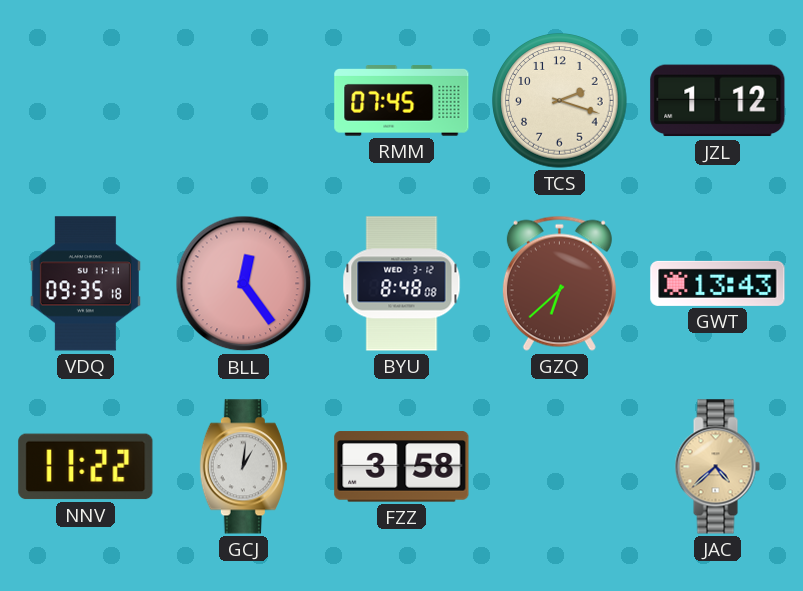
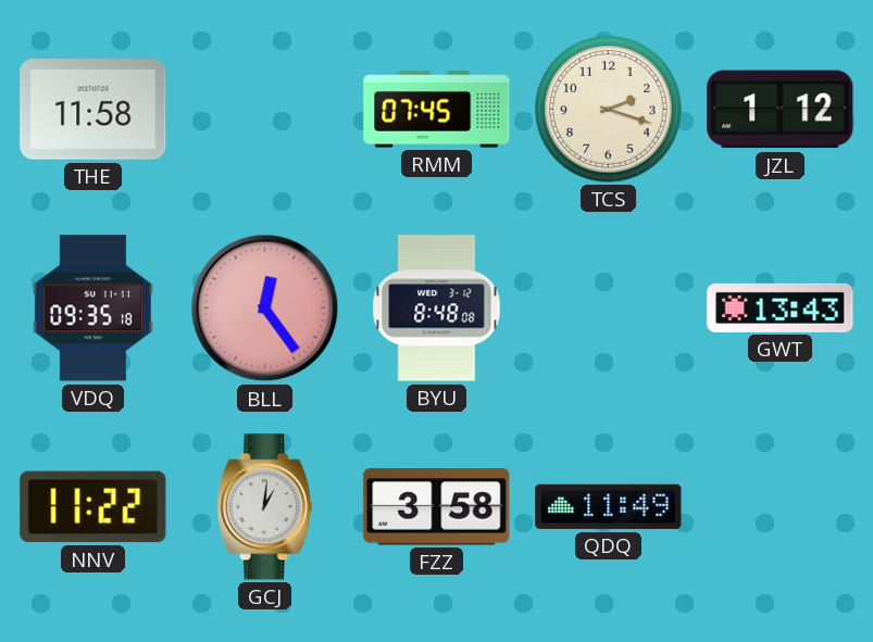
THE: none -> 11:58
GZQ: 6:38 -> none
QDQ: none -> 11:49
JAC: 4:38 -> none
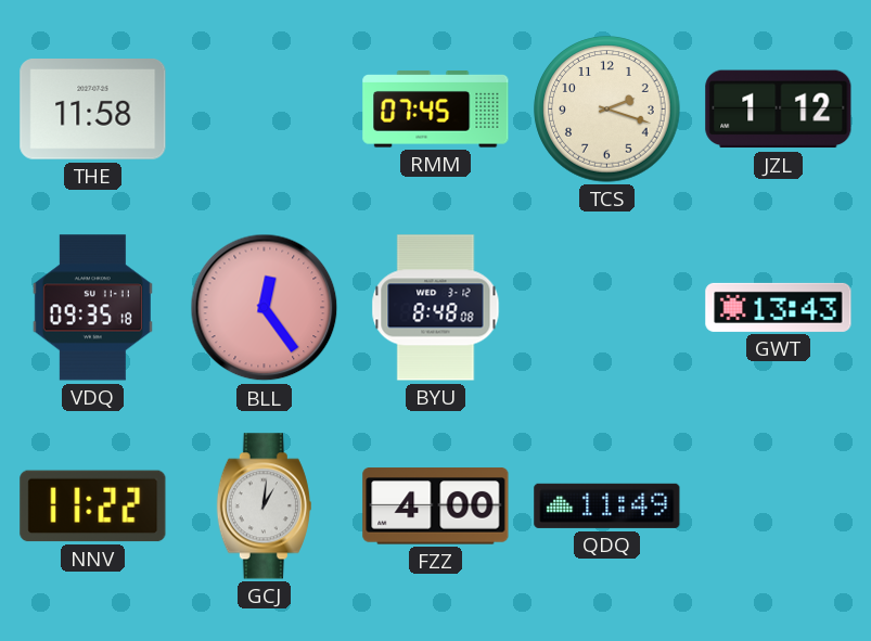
FZZ: 3:58 -> 4:00
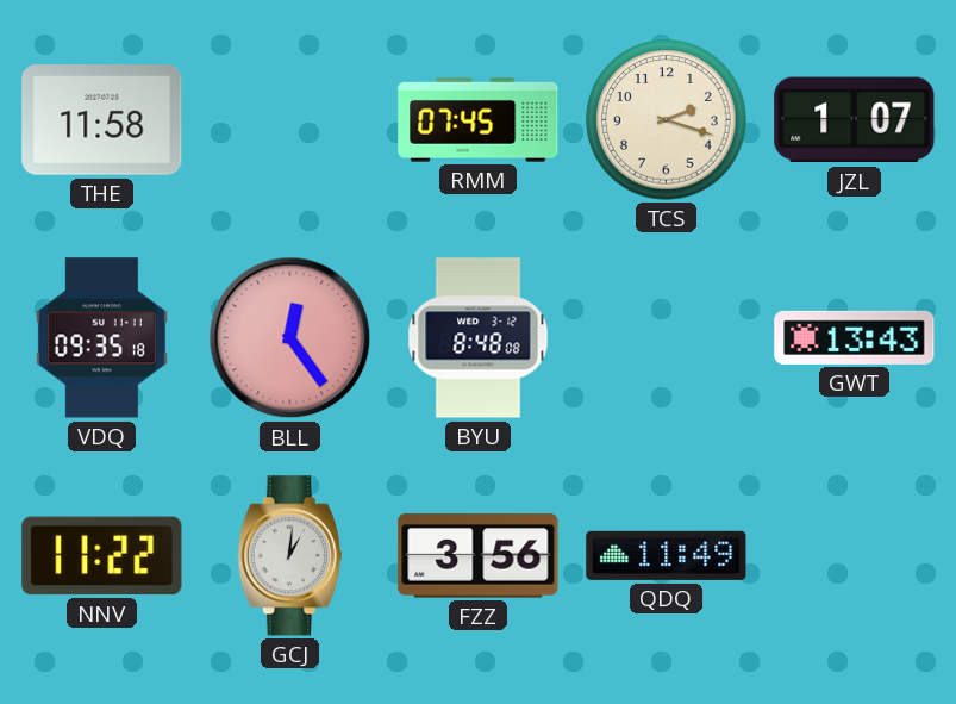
JZL: 1:12 -> 1:07
FZZ: 4:00 -> 3:56
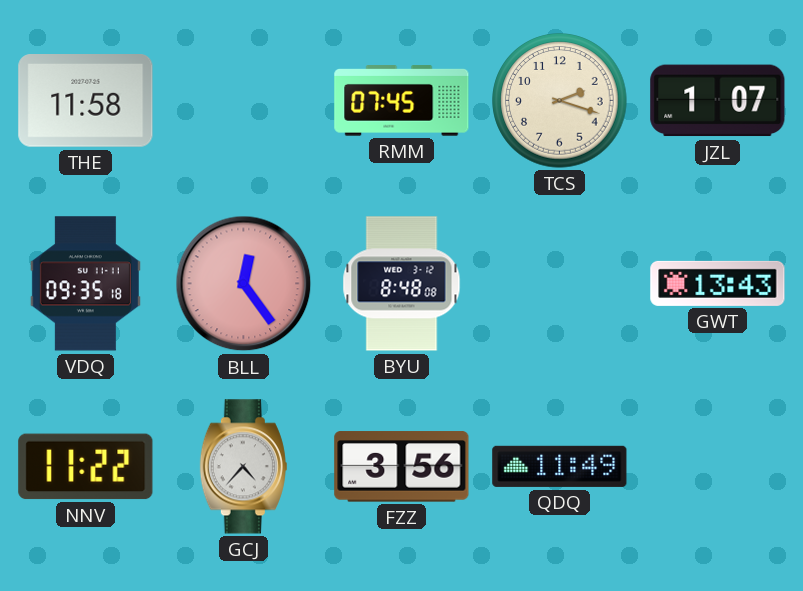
GCJ: 1:01 -> 4:37
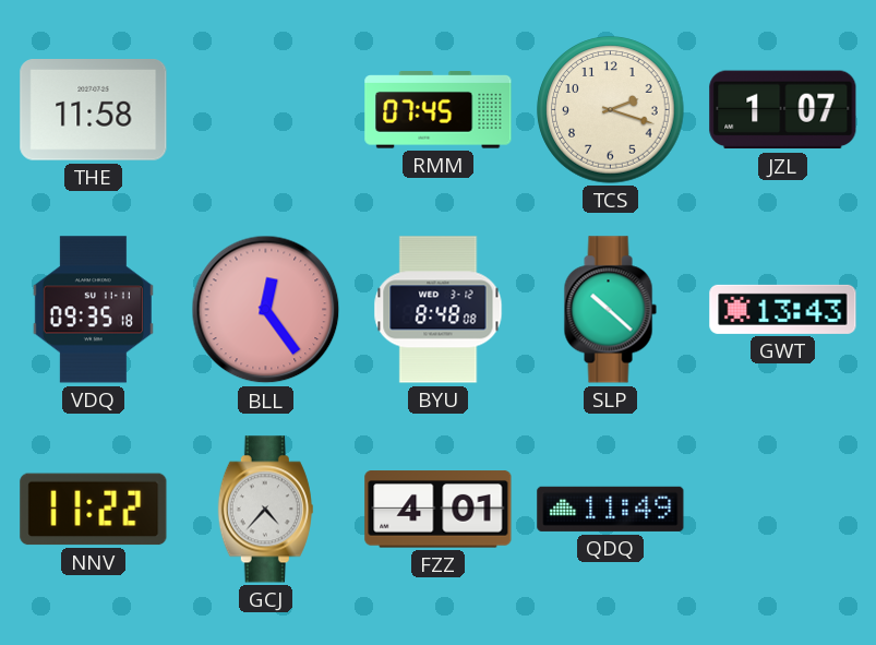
SLP: none -> 10:22
FZZ: 3:56 -> 4:01
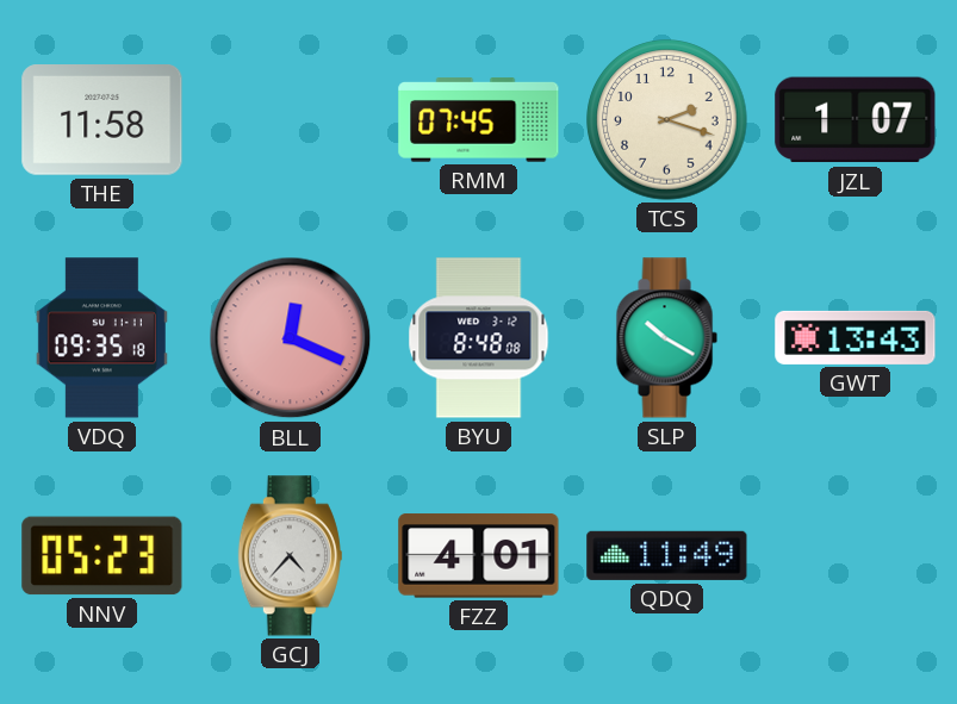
BLL: 12:24 -> 12:19
SLP: 10:22 -> 10:20
NNV: 11:22 -> 05:23
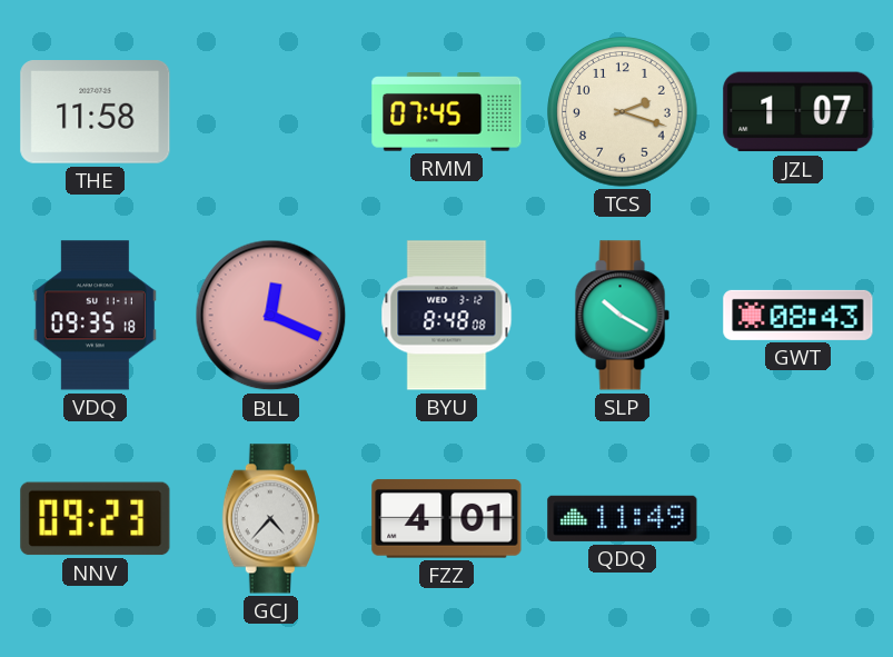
GWT: 13:43 -> 08:43
NNV: 05:23 -> 09:23
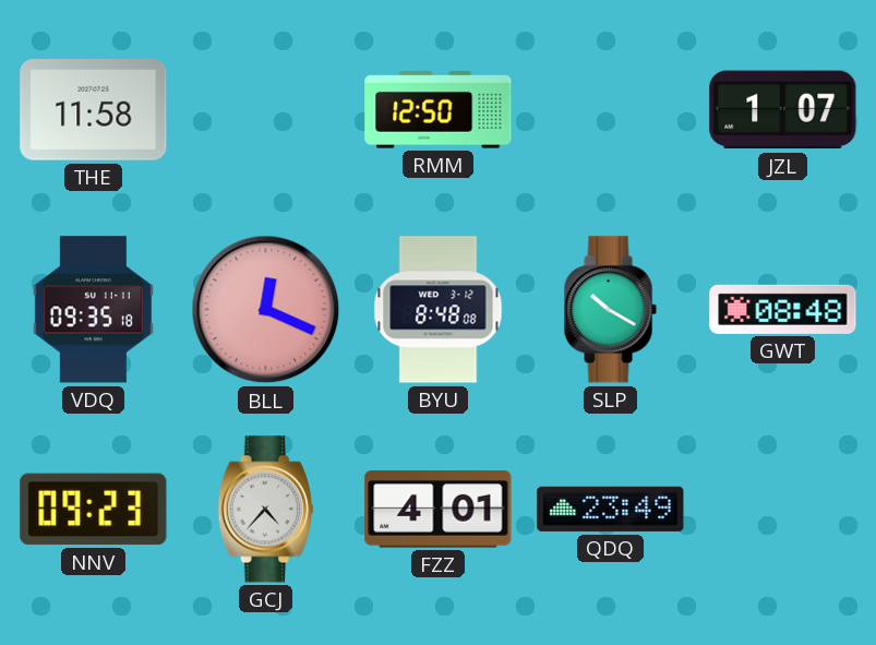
RMM: 07:45 -> 12:50
TCS: 2:18 -> none
GWT: 08:43 -> 08:48
QDQ: 11:49 -> 23:49
